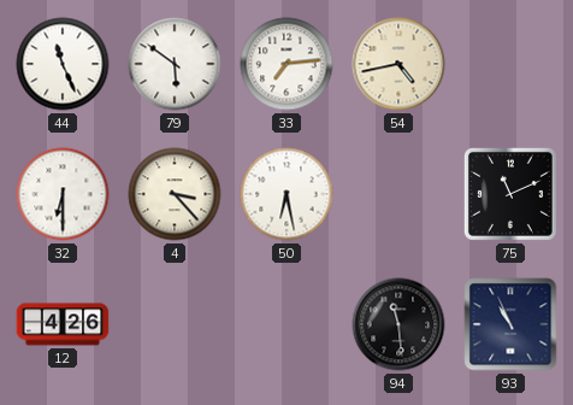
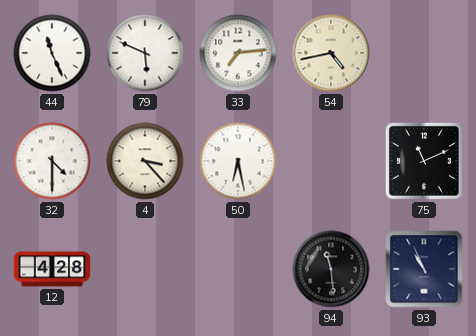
79: 5:51 -> 5:49
32: 6:30 -> 4:30
12: 4:26 -> 4:28
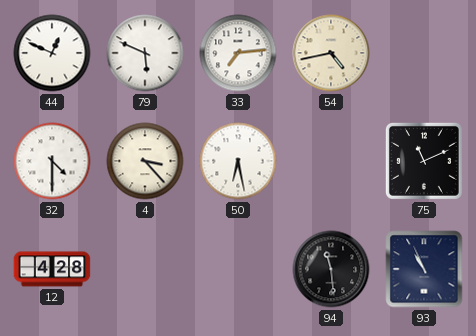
44: 11:26 -> 12:49
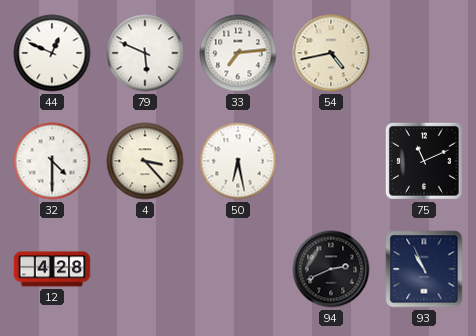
94: 11:29 -> 2:41
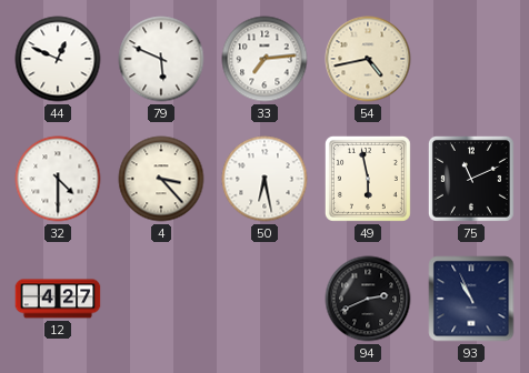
49: none -> 5:58
12: 4:28 -> 4:27
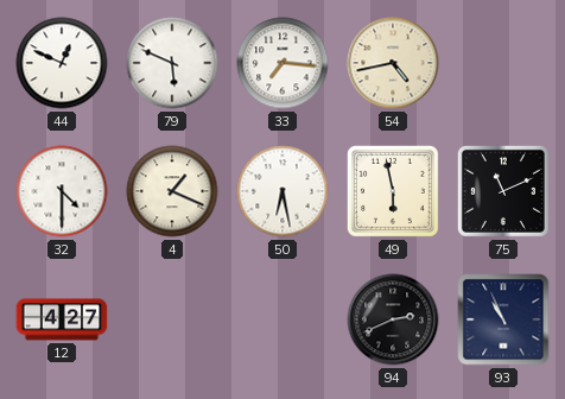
33: 7:14 -> 7:16
4: 3:23 -> 1:19
